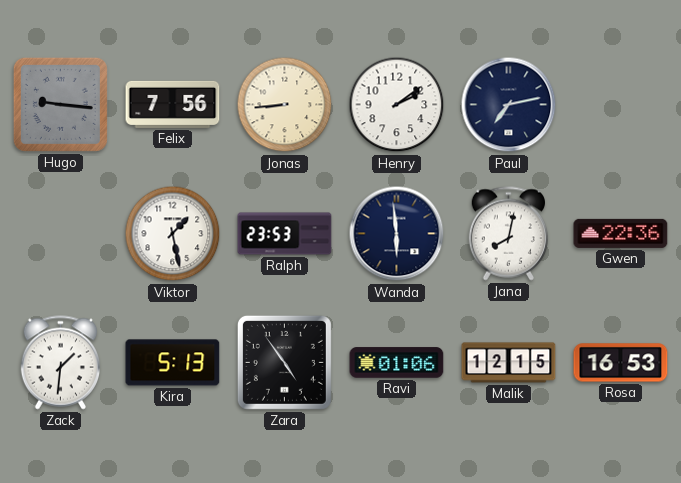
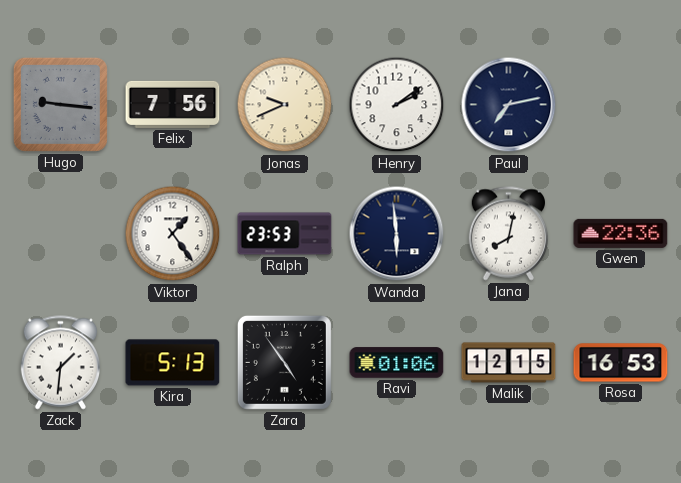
Jonas: 8:44 -> 9:41
Viktor: 1:28 -> 1:24
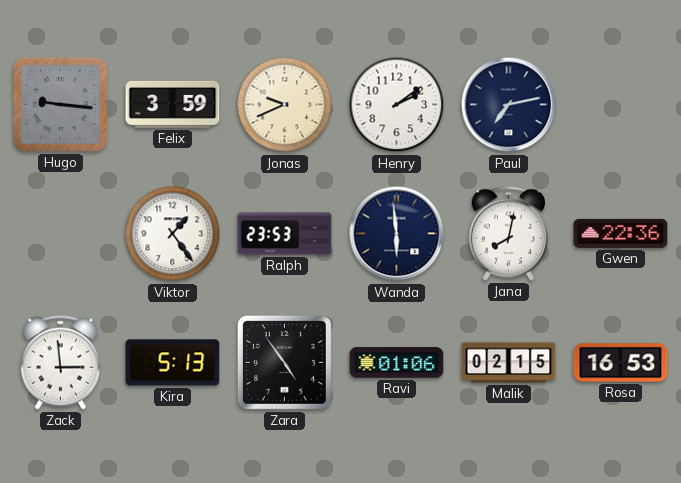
Felix: 7:56 -> 3:59
Zack: 1:31 -> 2:59
Malik: 12:15 -> 02:15
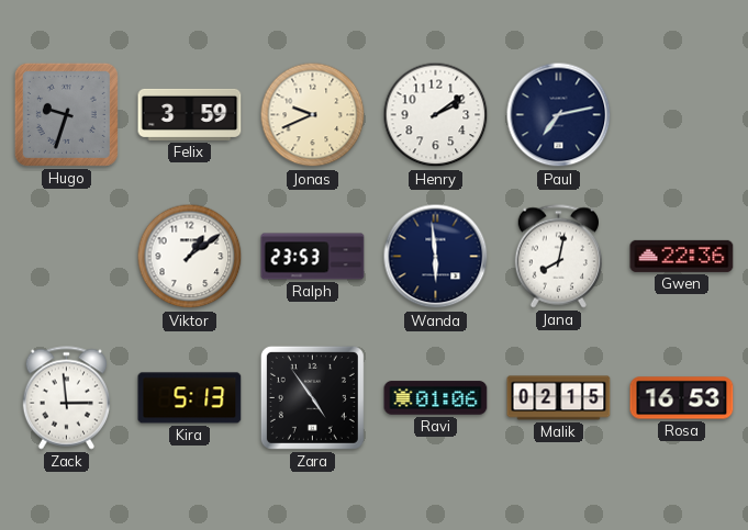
Hugo: 9:16 -> 9:33
Viktor: 1:24 -> 1:09
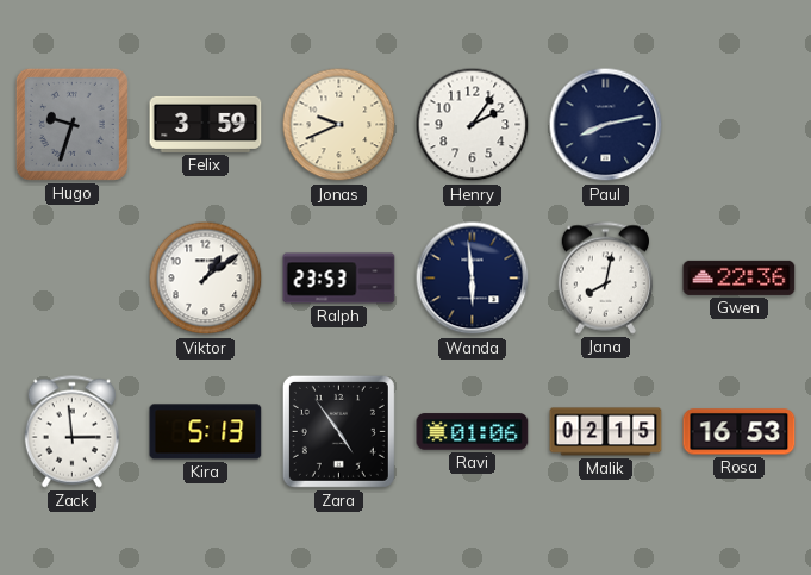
Henry: 2:09 -> 2:06
Paul: 7:13 -> 8:13
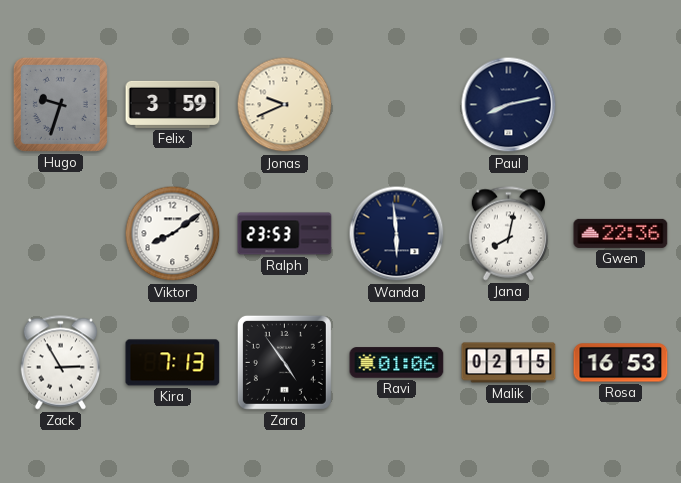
Henry: 2:06 -> none
Viktor: 1:09 -> 8:09
Zack: 2:59 -> 2:55
Kira: 5:13 -> 7:13
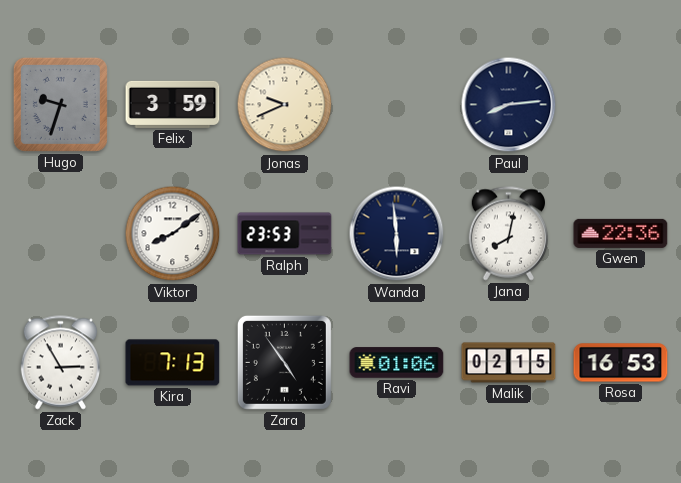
Paul: 8:13 -> 8:14
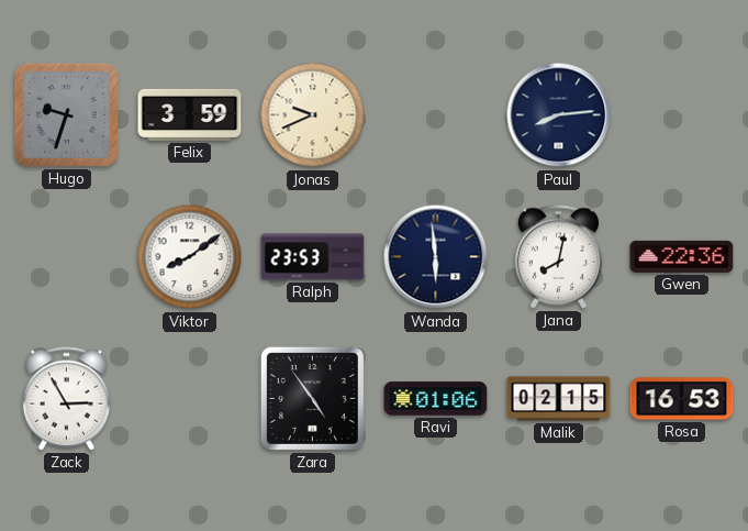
Kira: 7:13 -> none
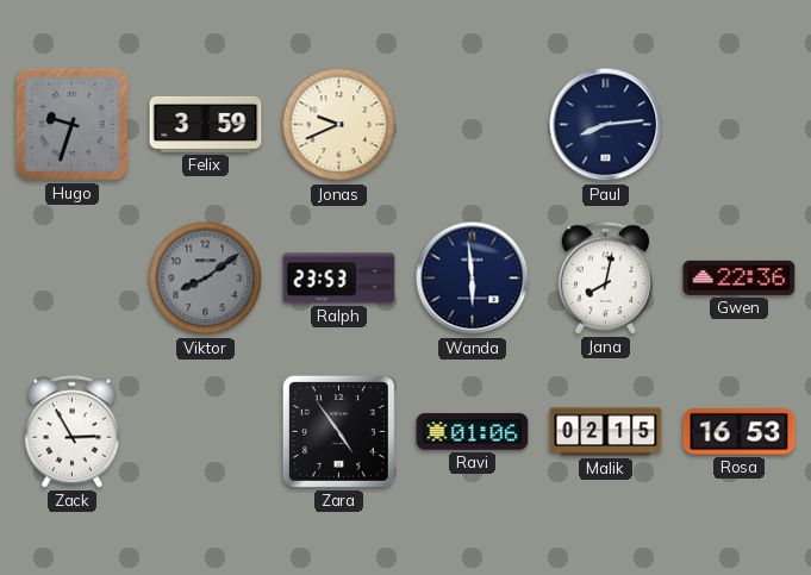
Viktor dial: white -> grey
